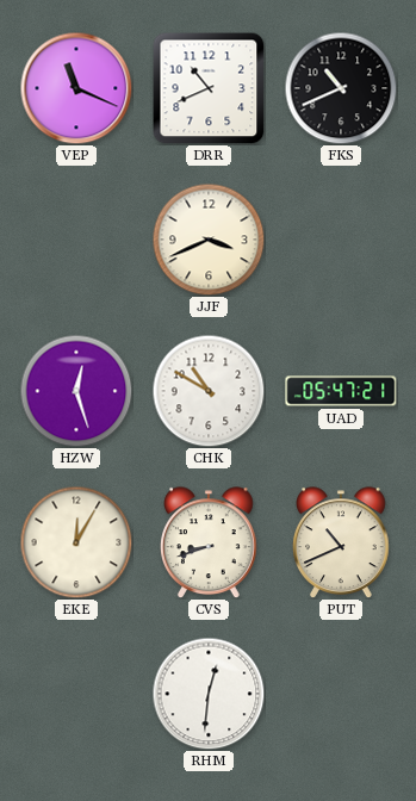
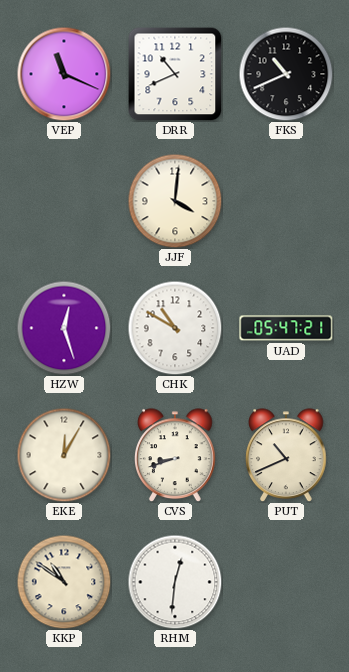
JJF: 3:41 -> 4:01
KKP: none -> 10:51
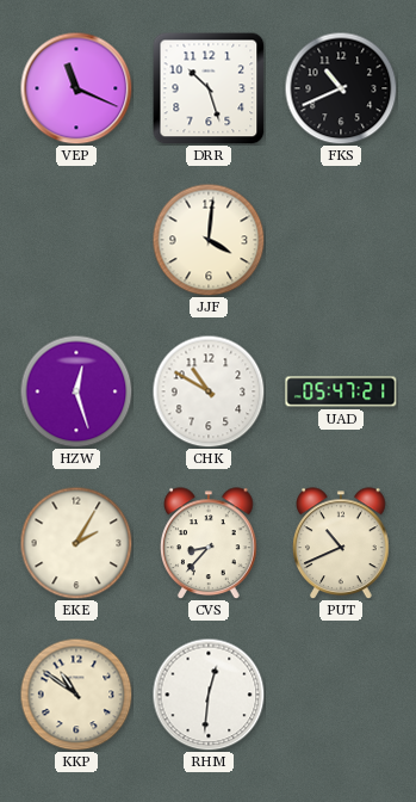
DRR: 10:41 -> 10:27
EKE: 12:05 -> 2:05
CVS: 8:42 -> 8:37
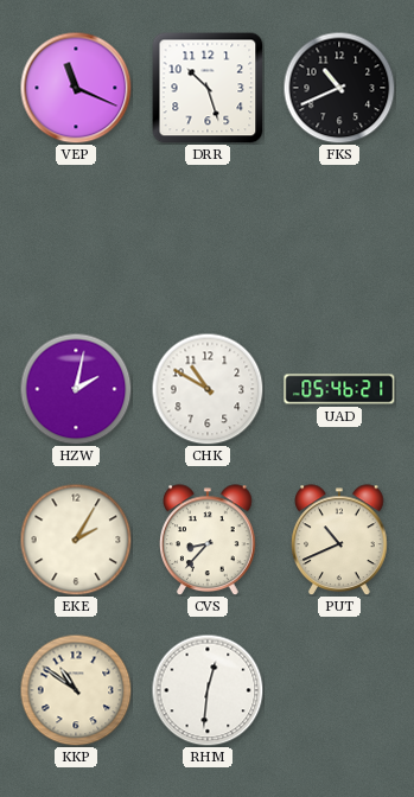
JJF: 4:01 -> none
HZW: 12:27 -> 2:02
UAD: 05:47 -> 05:46
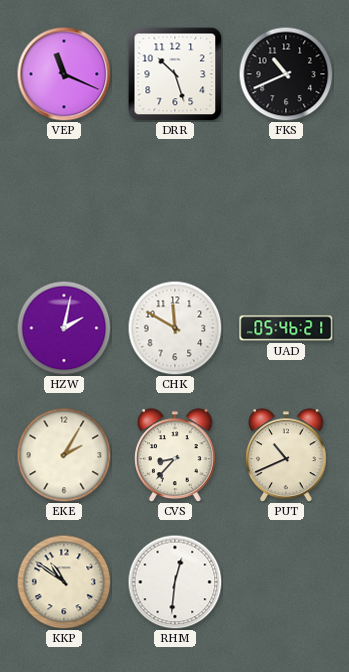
CHK: 10:50 -> 11:50
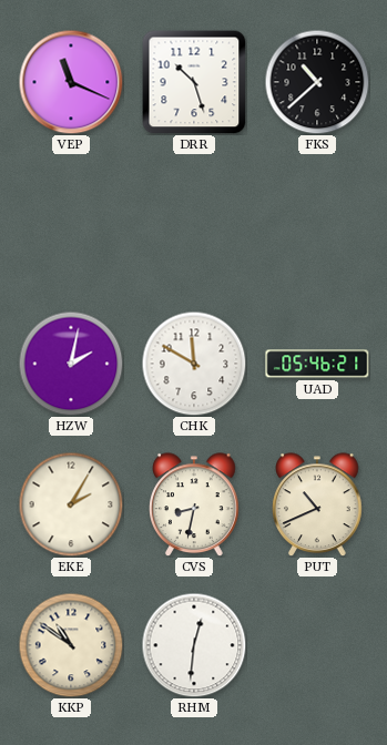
FKS: 10:41 -> 10:38
CVS: 8:37 -> 8:32
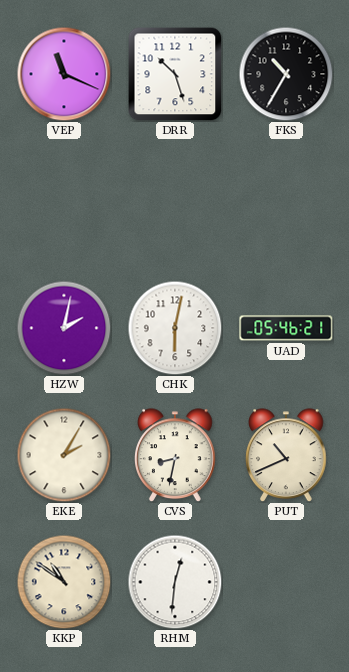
FKS: 10:38 -> 10:35
CHK: 11:50 -> 6:02
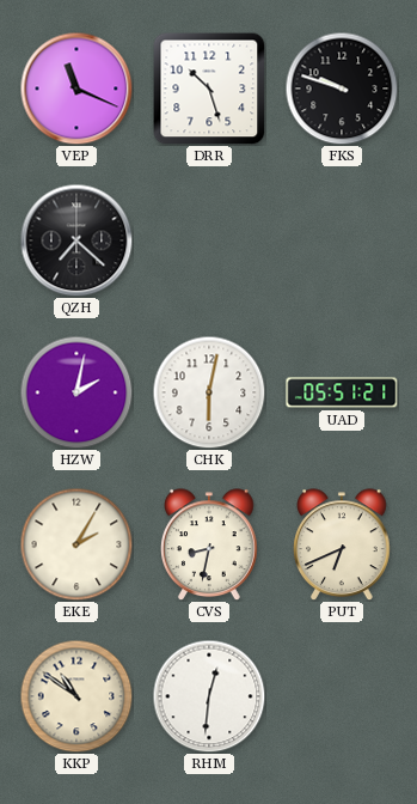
FKS: 10:35 -> 9:48
QZH: none -> 7:22
UAD: 05:46 -> 05:51
PUT: 10:41 -> 6:41
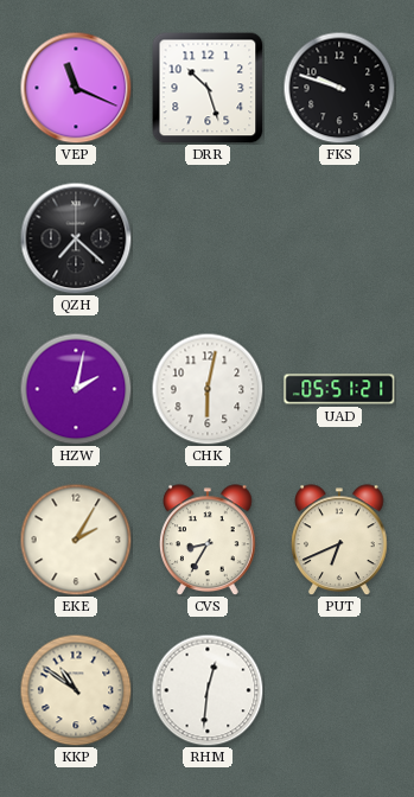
CVS: 8:32 -> 8:35
